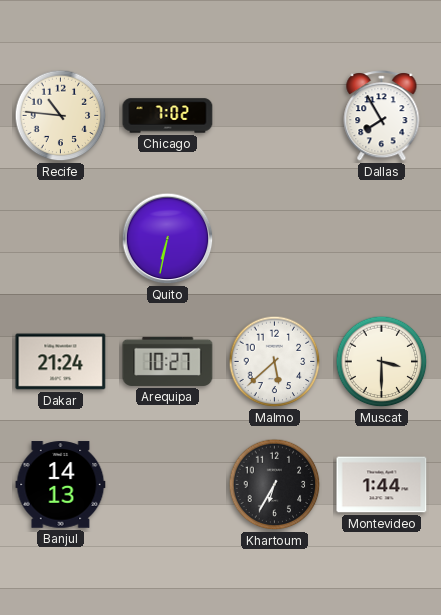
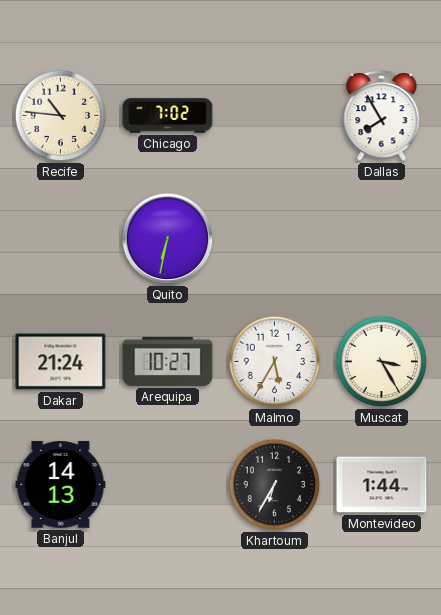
Malmo: 5:38 -> 5:35
Muscat: 3:30 -> 3:25
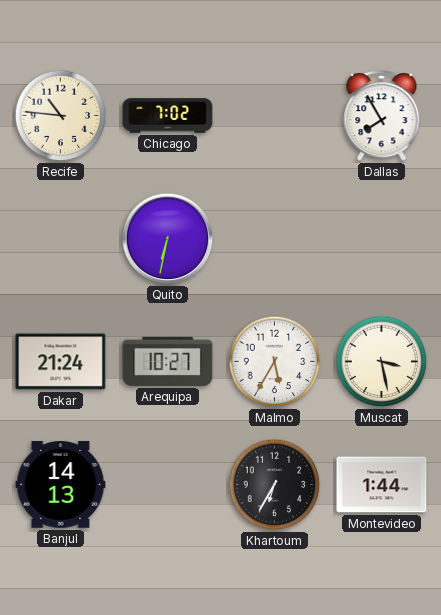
Muscat: 3:25 -> 3:28
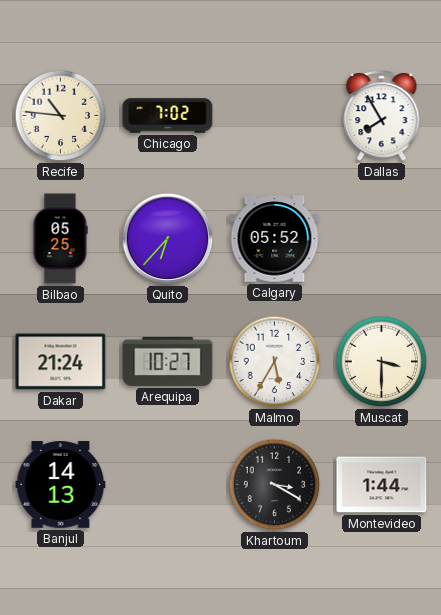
Bilbao: none -> 05:25
Quito: 6:32 -> 6:37
Calgary: none -> 05:52
Muscat: 3:28 -> 3:30
Khartoum: 6:35 -> 3:20
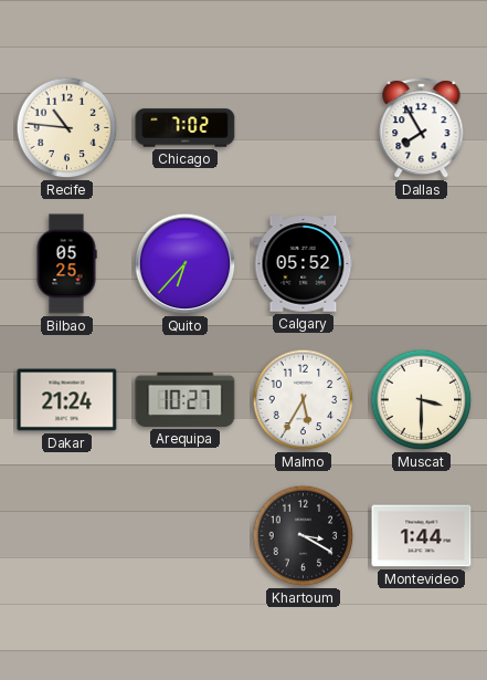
Banjul: 14:13 -> none
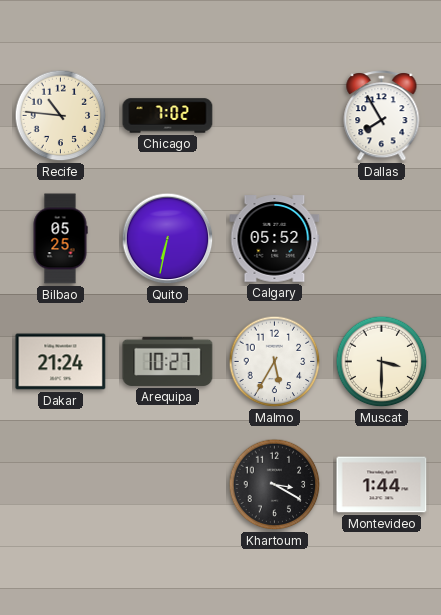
Quito: 6:37 -> 6:32
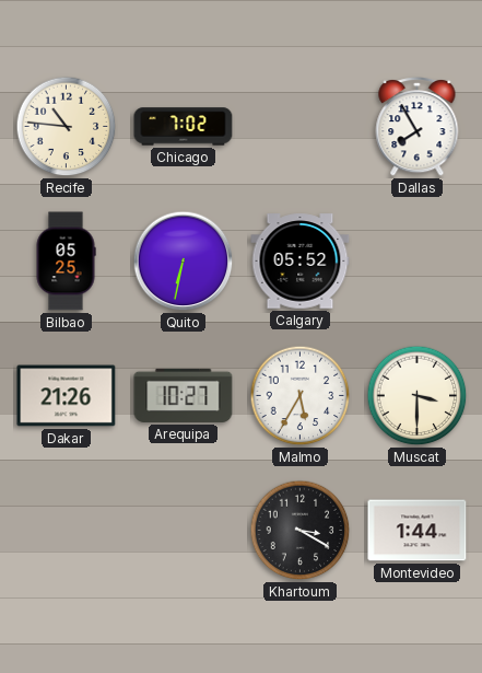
Dakar: 21:24 -> 21:26
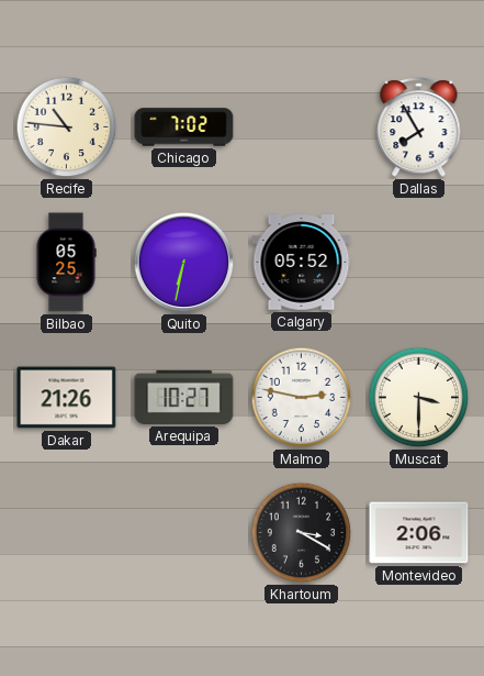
Malmo: 5:35 -> 2:47
Montevideo: 1:44 -> 2:06
